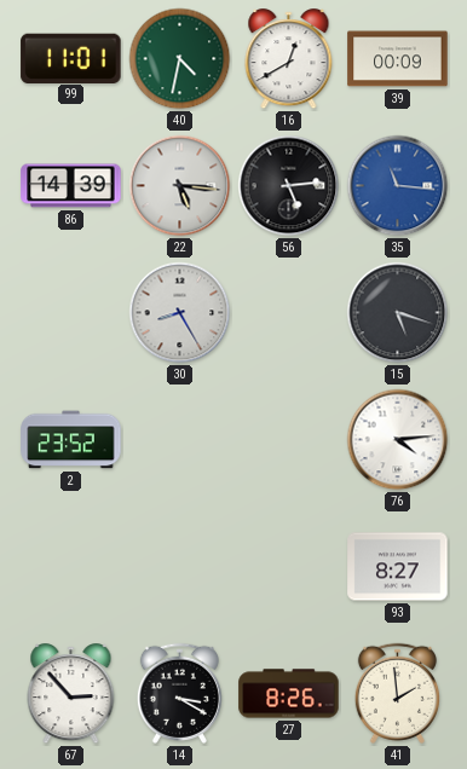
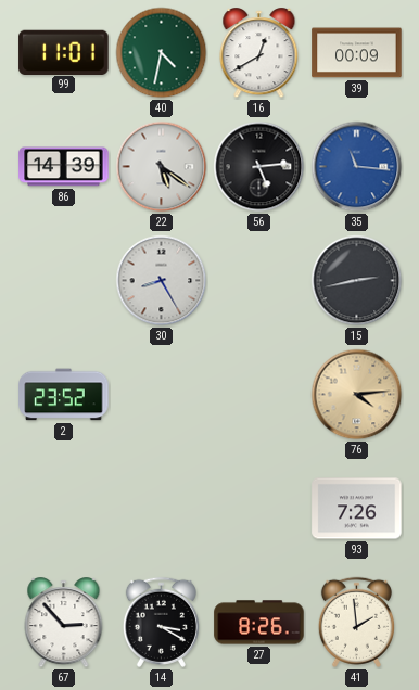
22: 5:16 -> 5:21
15: 5:18 -> 2:43
76 dial: white -> champagne
93: 8:27 -> 7:26
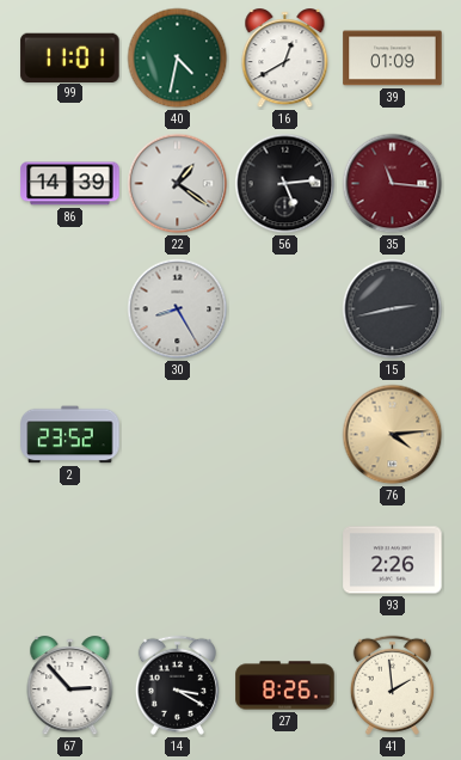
39: 00:09 -> 01:09
22: 5:21 -> 1:21
35 dial: blue -> burgundy
93: 7:26 -> 2:26
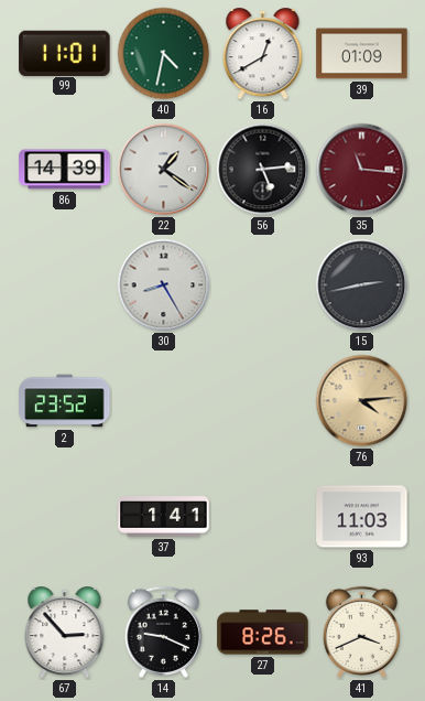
37: none -> 1:41
93: 2:26 -> 11:03
14: 3:20 -> 9:19
41: 1:59 -> 3:41
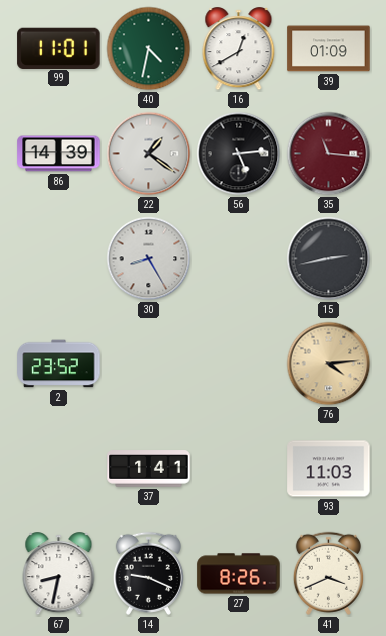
67: 2:53 -> 8:32
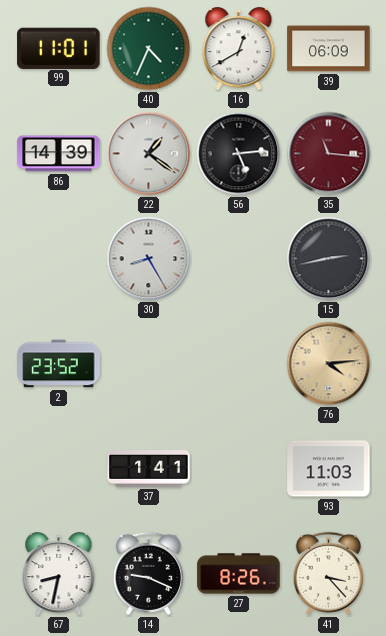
40: 4:32 -> 4:34
39: 01:09 -> 06:09
41: 3:41 -> 3:23
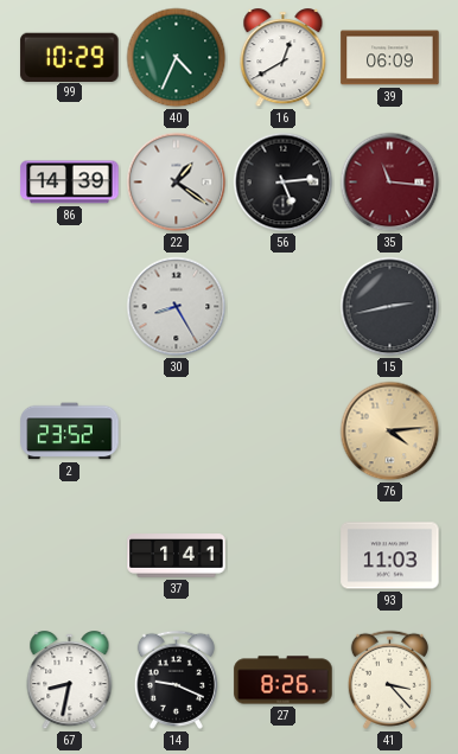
99: 11:01 -> 10:29
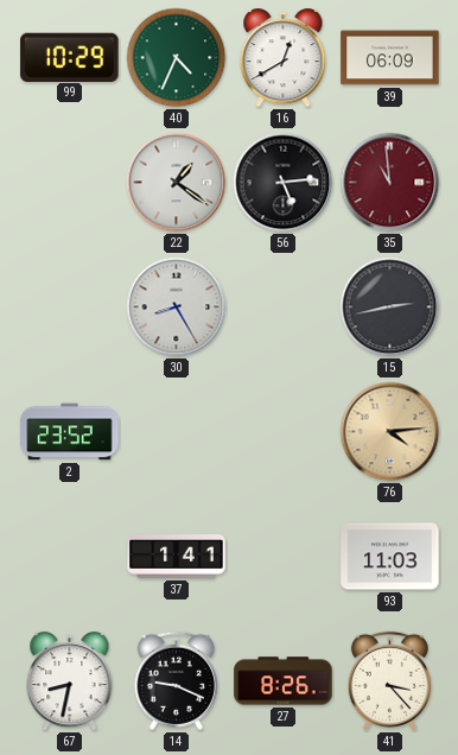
86: 14:39 -> none
35: 11:16 -> 10:59
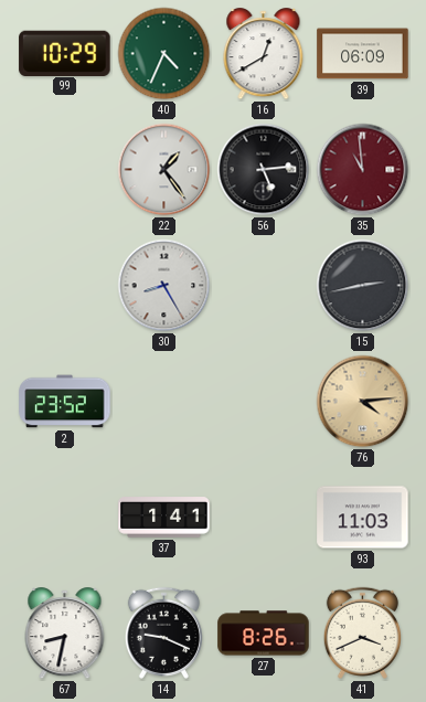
22: 1:21 -> 1:24
41: 3:23 -> 3:41
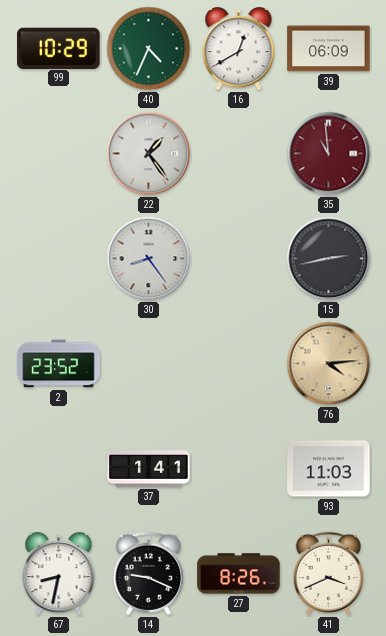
56: 5:14 -> none
30: 8:25 -> 8:24
